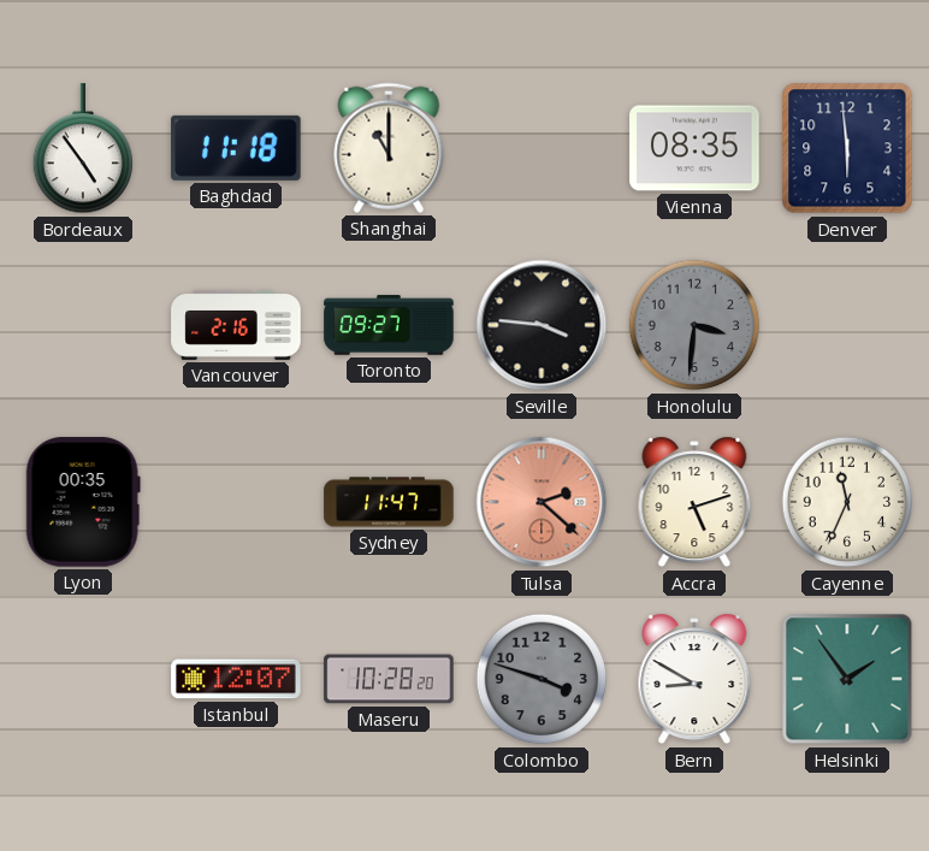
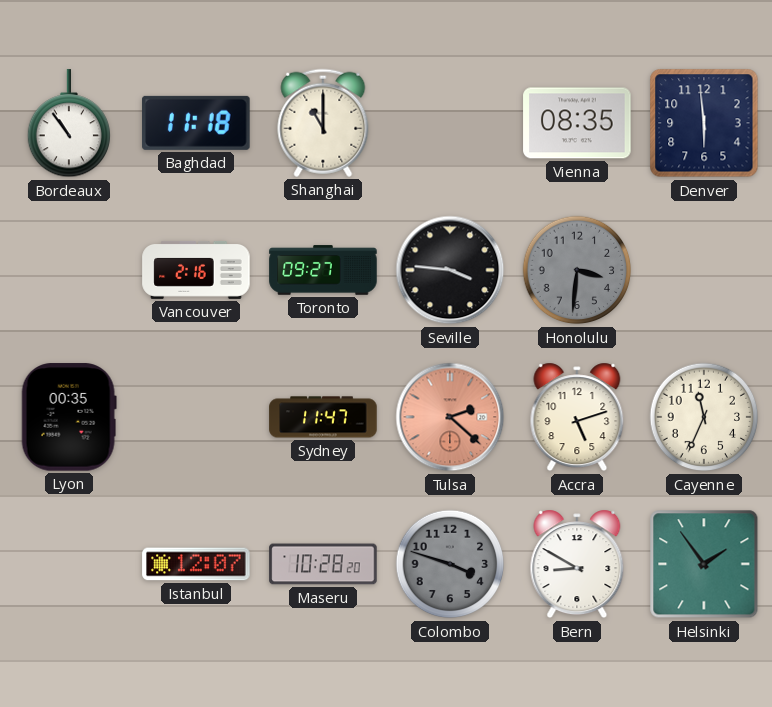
Bordeaux: 4:54 -> 10:54
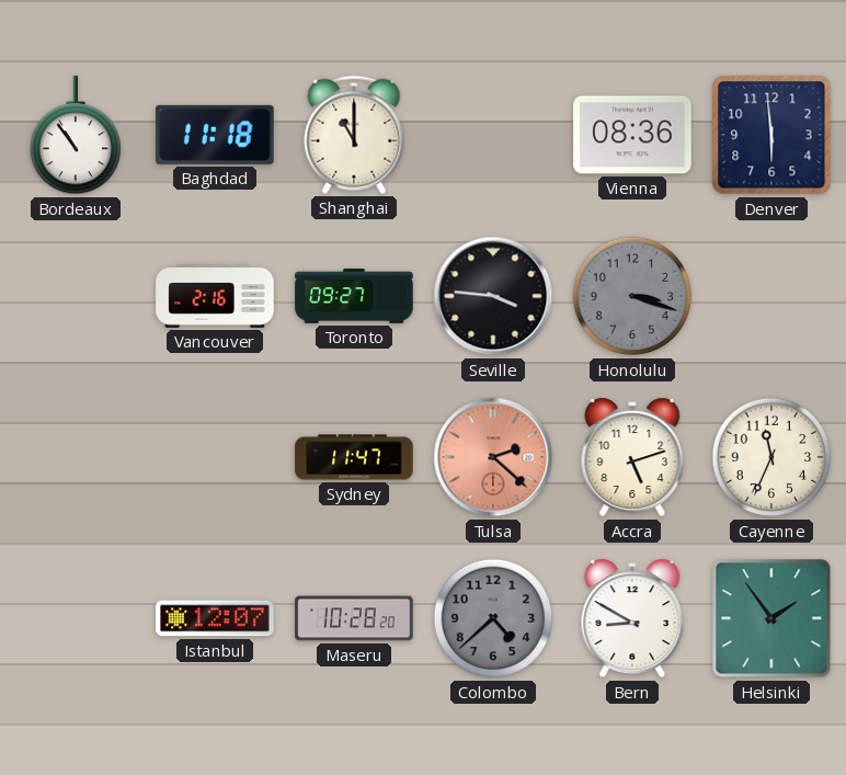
Vienna: 08:35 -> 08:36
Honolulu: 3:31 -> 3:18
Lyon: 00:35 -> none
Colombo: 3:48 -> 4:38
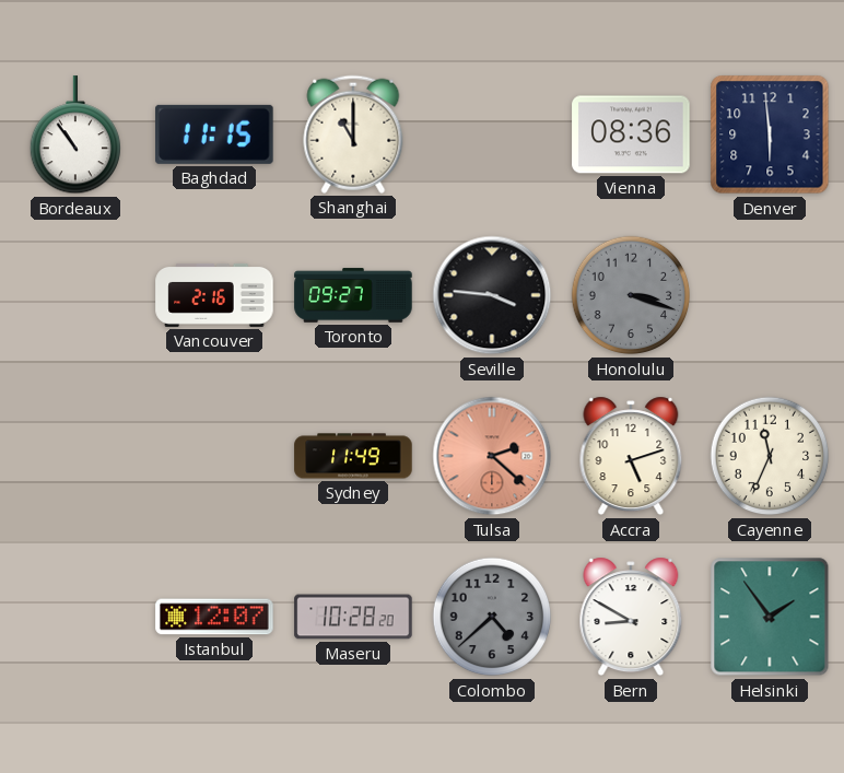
Baghdad: 11:18 -> 11:15
Sydney: 11:47 -> 11:49
